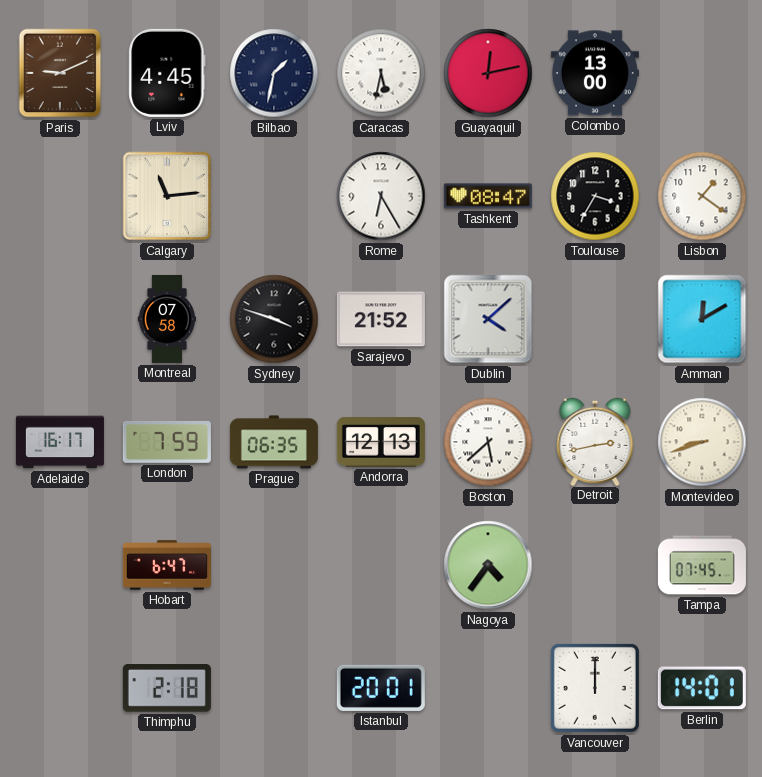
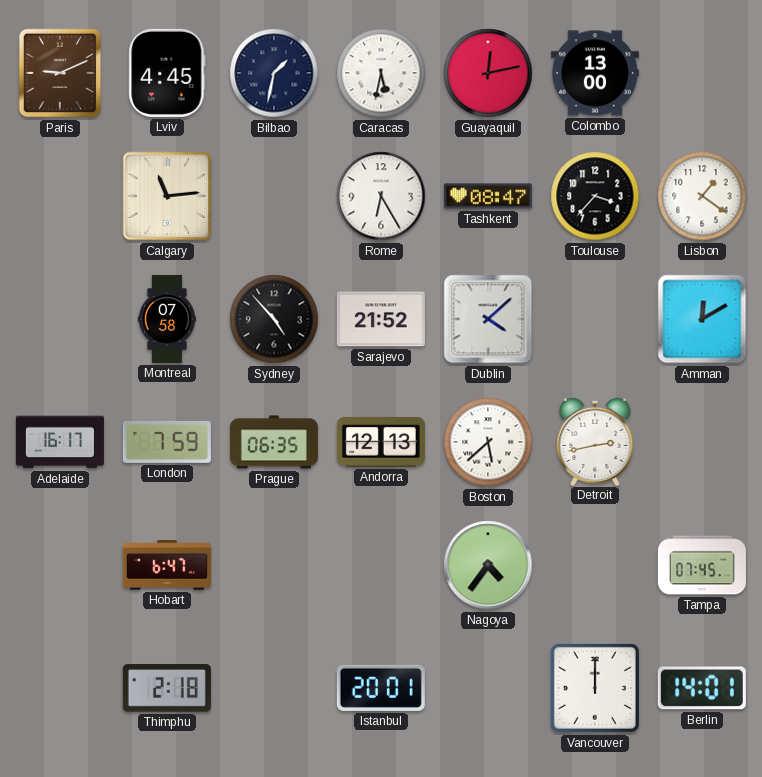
Toulouse: 3:35 -> 3:37
Sydney: 3:48 -> 4:53
Montevideo: 8:42 -> none
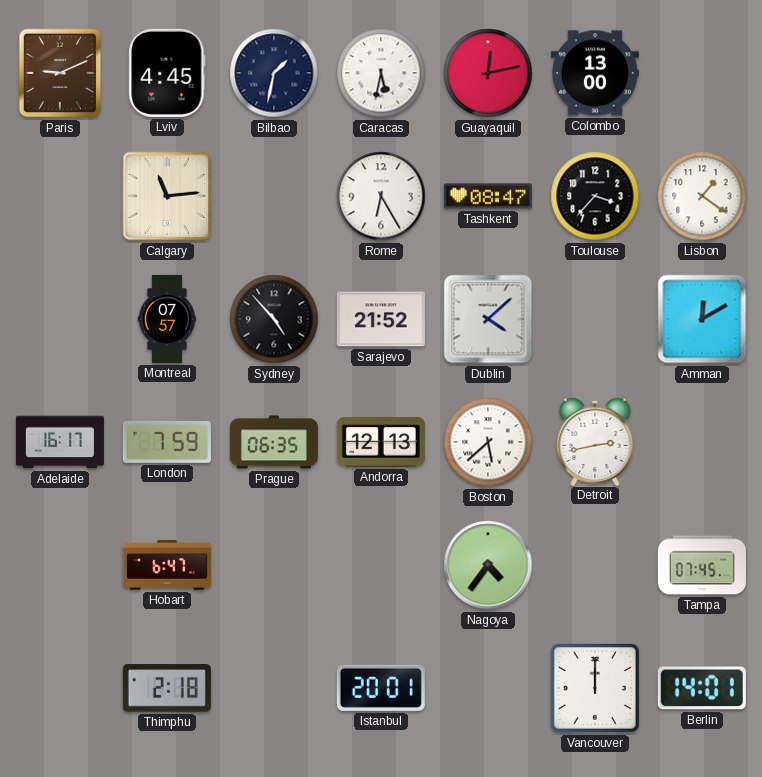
Montreal: 07:58 -> 07:57
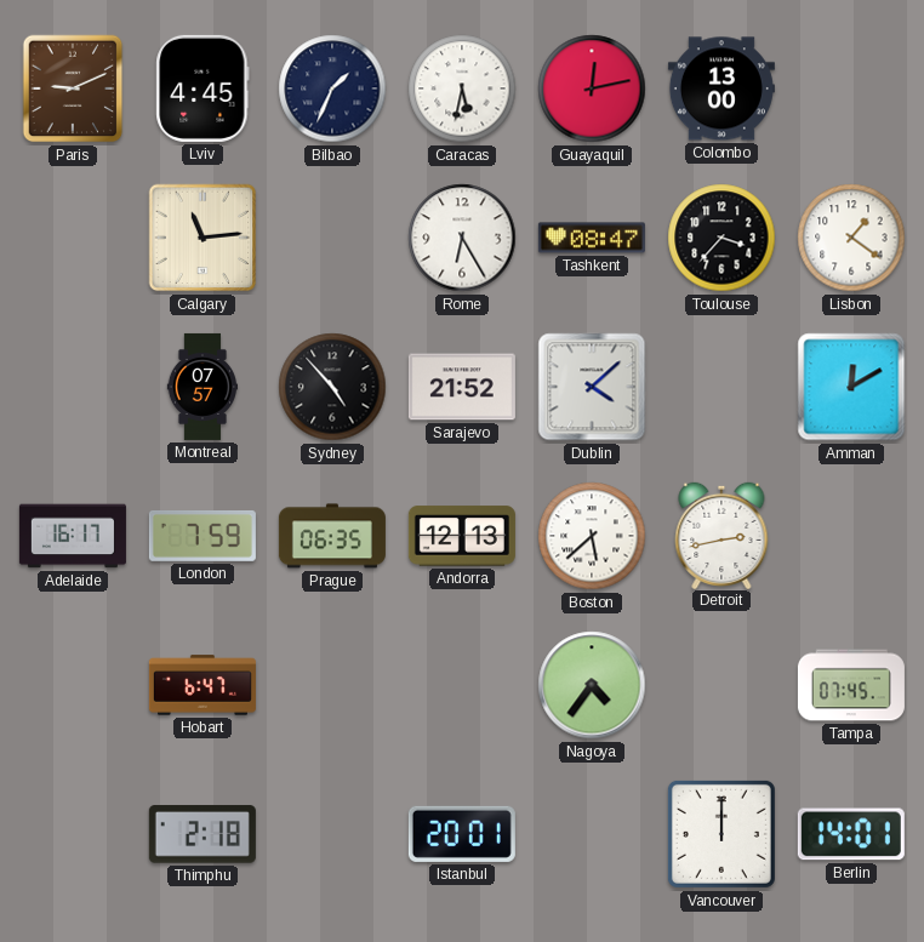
Bilbao: 1:32 -> 1:34
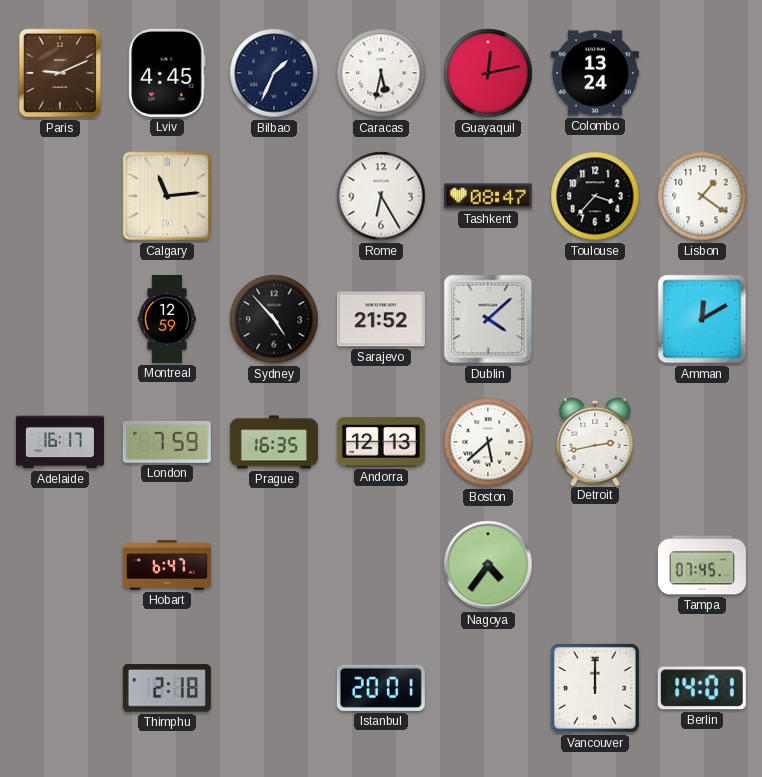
Colombo: 13:00 -> 13:24
Montreal: 07:57 -> 12:59
Prague: 06:35 -> 16:35
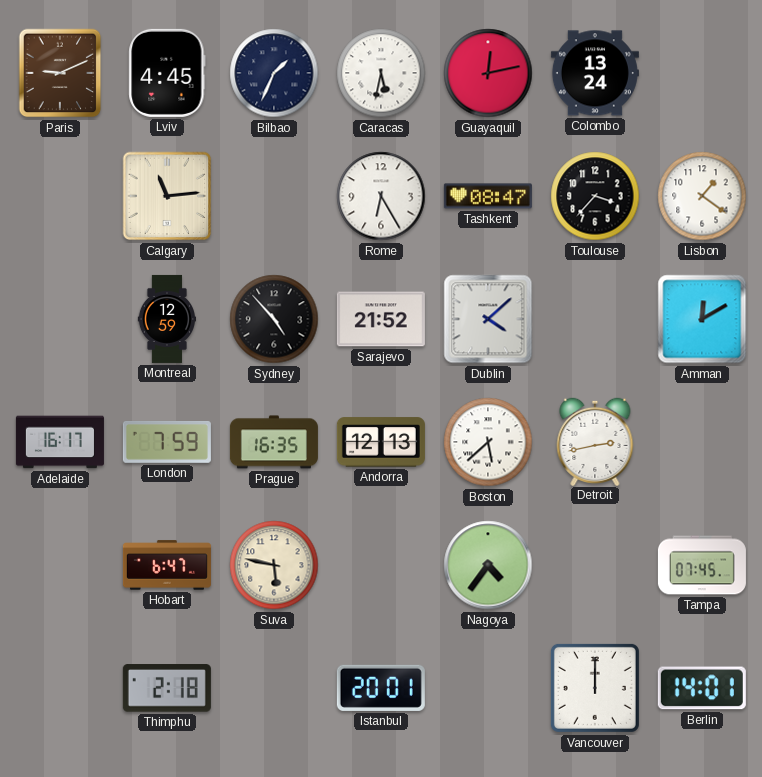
Suva: none -> 5:47
